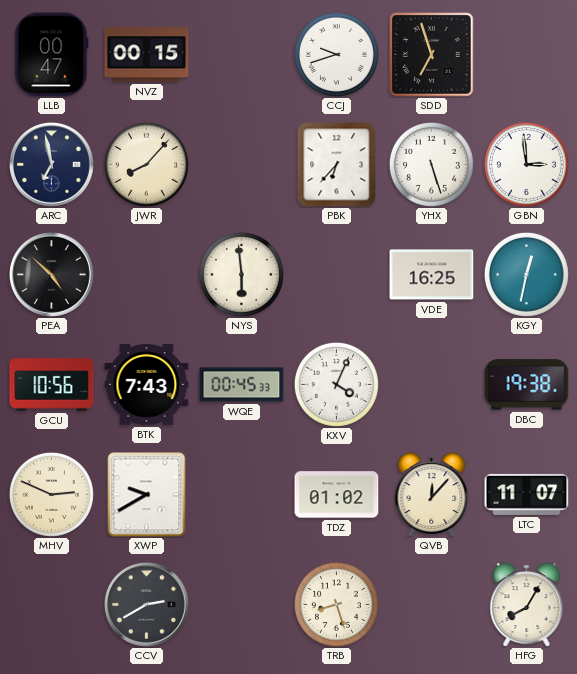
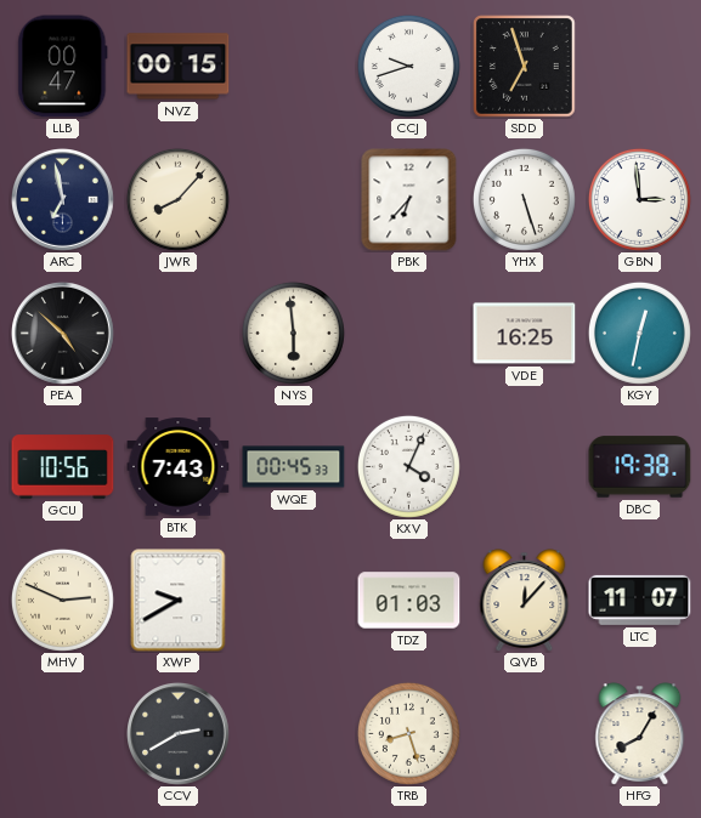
TDZ: 01:02 -> 01:03
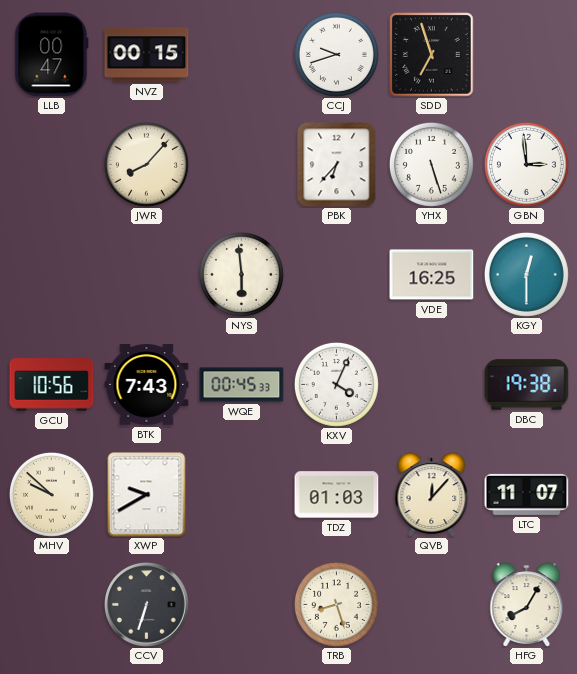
ARC: 6:58 -> none
PEA: 4:52 -> none
KGY: 12:32 -> 12:30
MHV: 2:49 -> 9:52
CCV: 2:40 -> 6:33
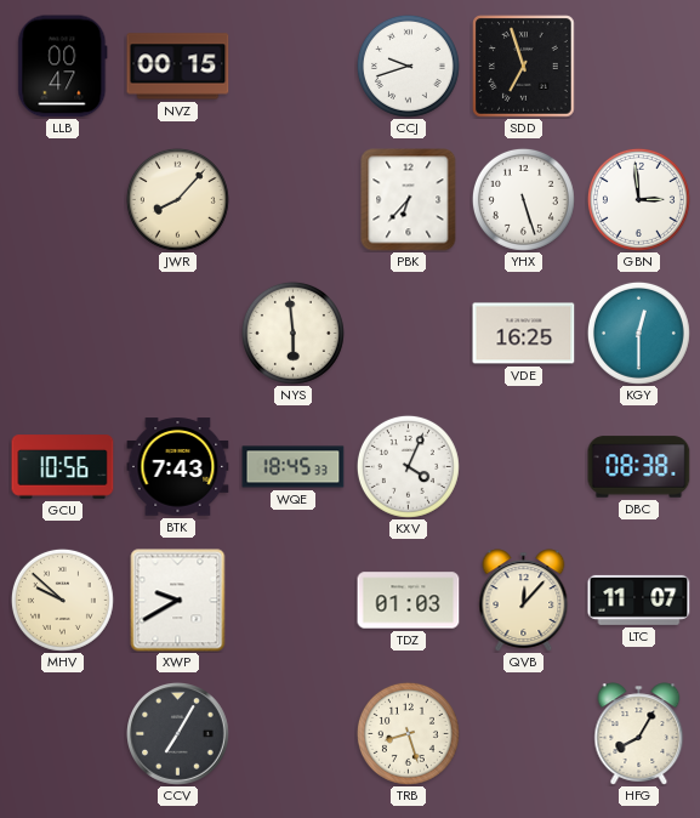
WQE: 00:45 -> 18:45
DBC: 19:38 -> 08:38
CCV: 6:33 -> 7:05
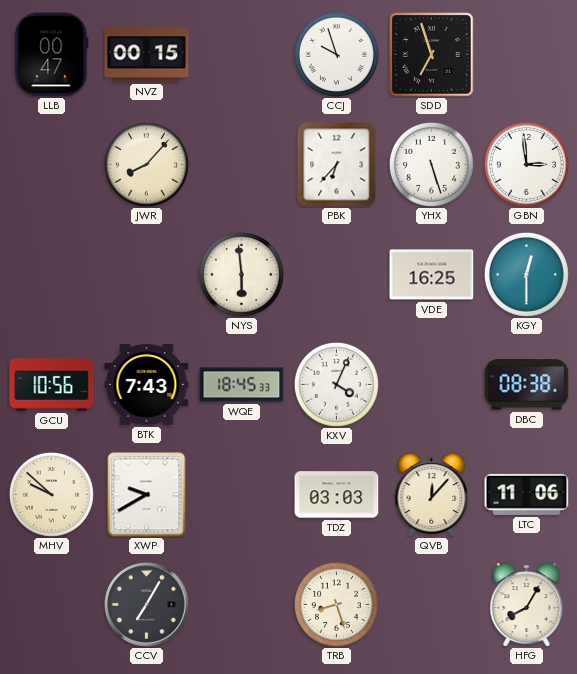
CCJ: 9:42 -> 9:57
TDZ: 01:03 -> 03:03
LTC: 11:07 -> 11:06
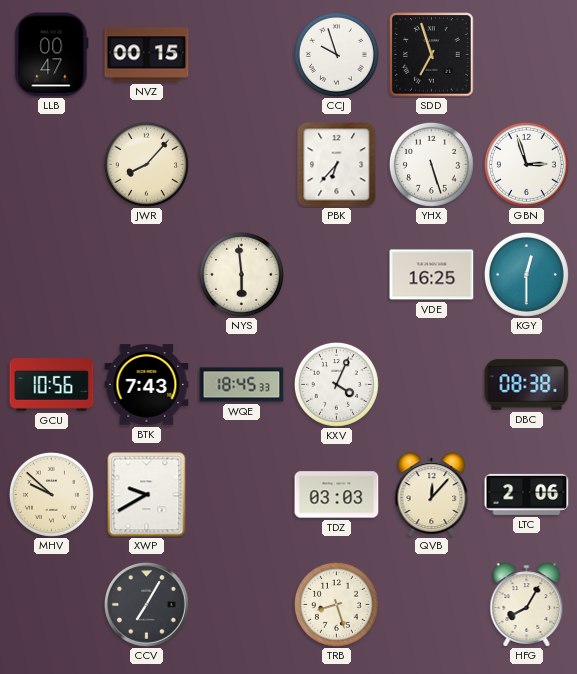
GBN: 2:59 -> 2:57
LTC: 11:06 -> 2:06
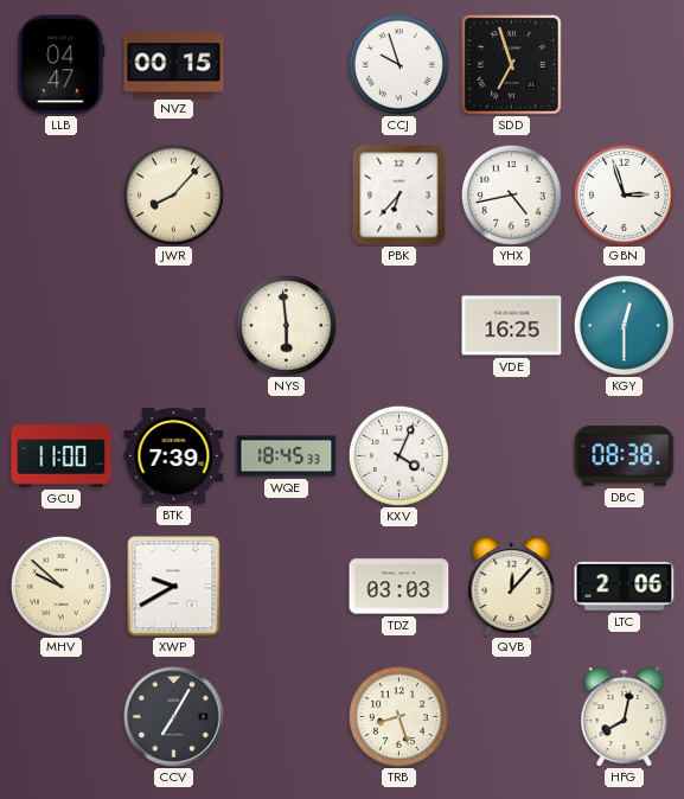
LLB: 00:47 -> 04:47
YHX: 5:27 -> 4:43
GCU: 10:56 -> 11:00
BTK: 7:43 -> 7:39
HFG: 8:05 -> 8:02
